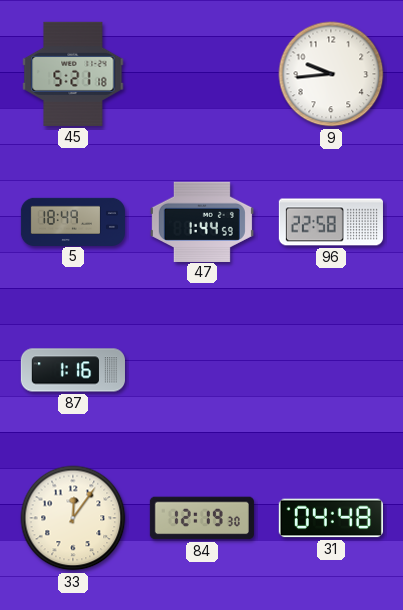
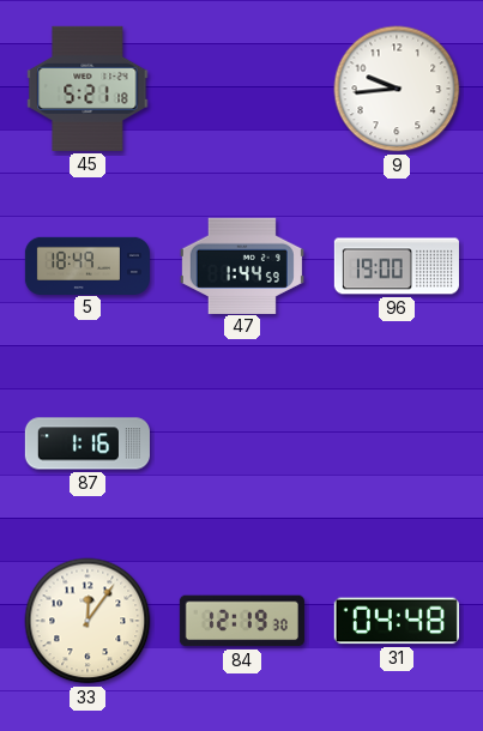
96: 22:58 -> 19:00
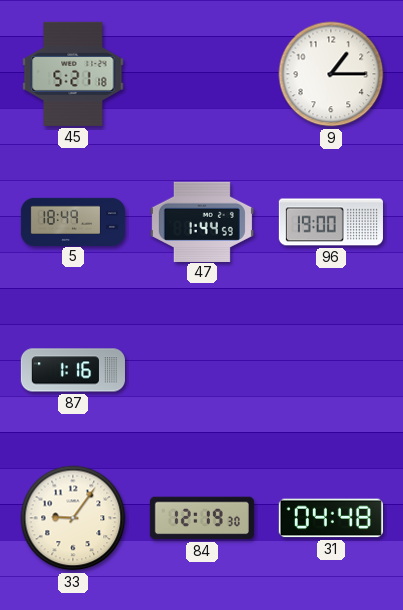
9: 9:44 -> 1:15
33: 12:06 -> 9:06
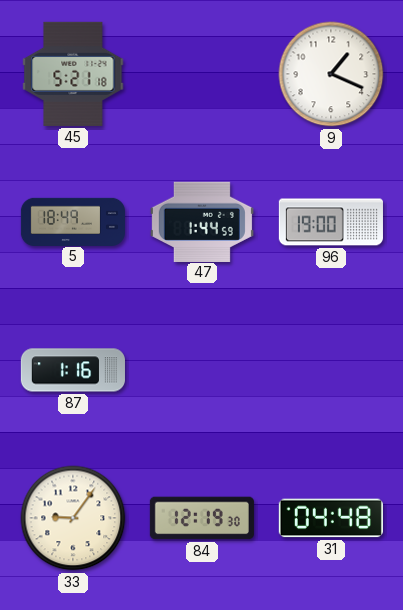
9: 1:15 -> 1:19
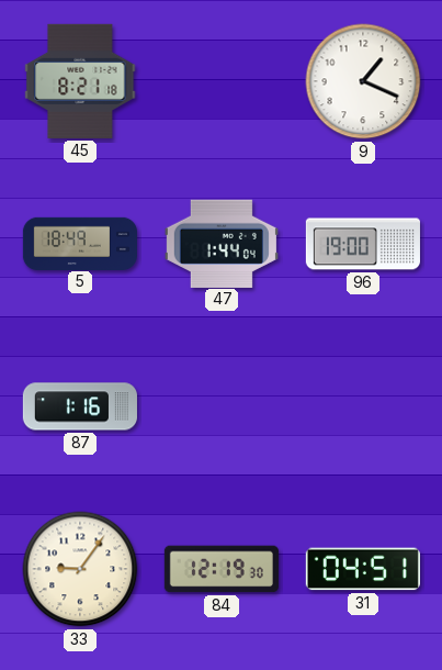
45: 5:21 -> 8:21
47: 1:44:59 -> 1:44:04
31: 04:48 -> 04:51
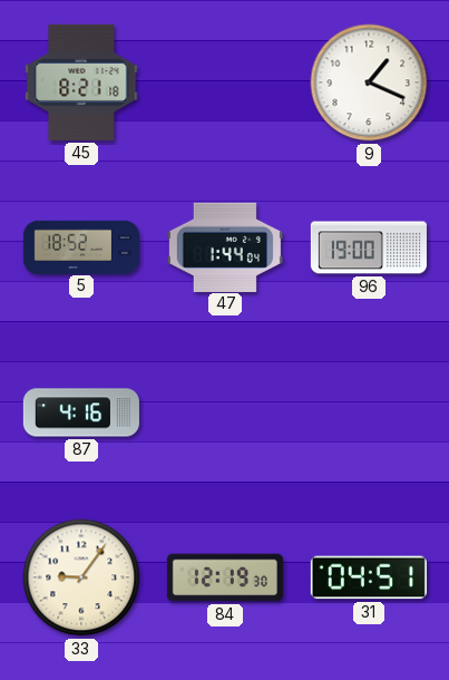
5: 18:49 -> 18:52
87: 1:16 -> 4:16
